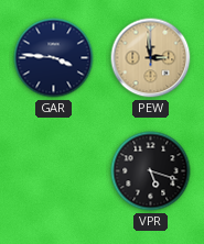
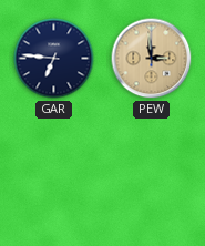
GAR: 3:46 -> 6:46
VPR: 5:18 -> none
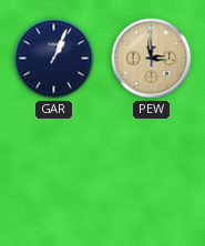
GAR: 6:46 -> 1:04
